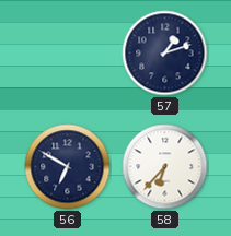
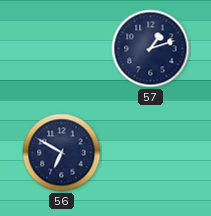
58: 6:37 -> none
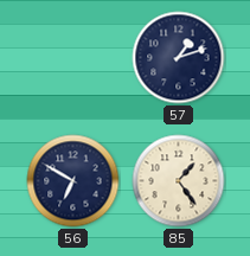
85: none -> 1:24
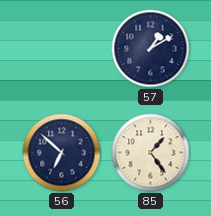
57: 1:12 -> 1:10
56: 6:50 -> 6:52
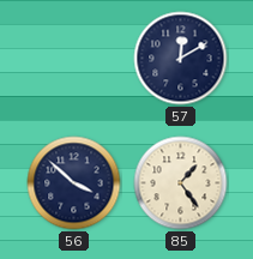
57: 1:10 -> 12:10
56: 6:52 -> 3:52
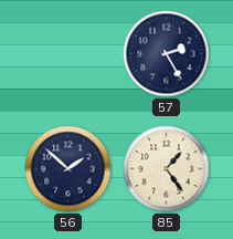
57: 12:10 -> 2:25
56: 3:52 -> 1:52
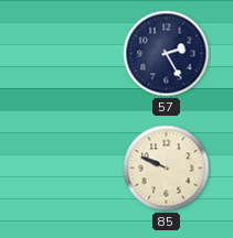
56: 1:52 -> none
85: 1:24 -> 9:49
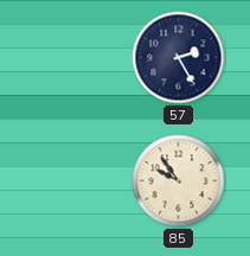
85: 9:49 -> 9:54
